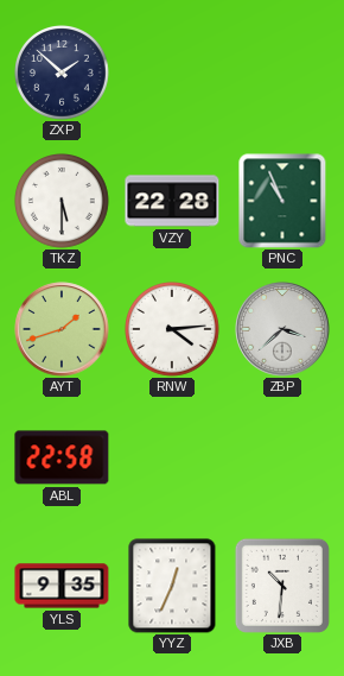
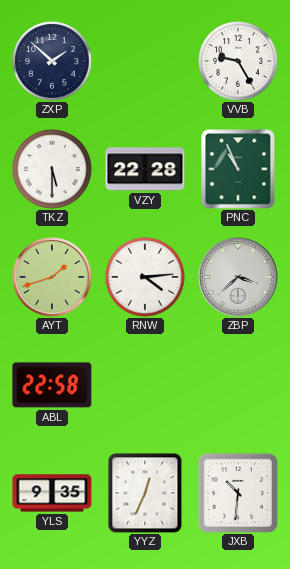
VVB: none -> 9:25
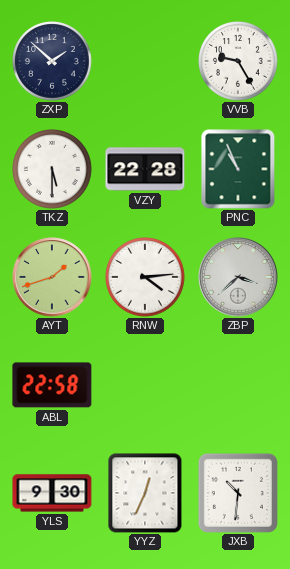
YLS: 9:35 -> 9:30
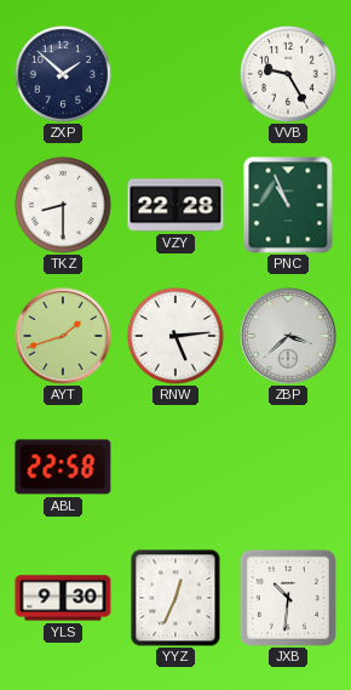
TKZ: 5:30 -> 8:30
RNW: 4:14 -> 5:14
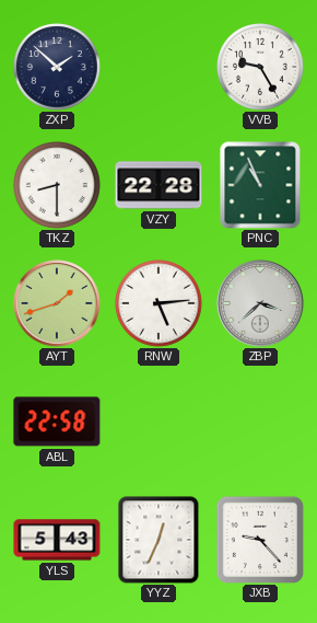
YLS: 9:30 -> 5:43
JXB: 10:31 -> 9:23
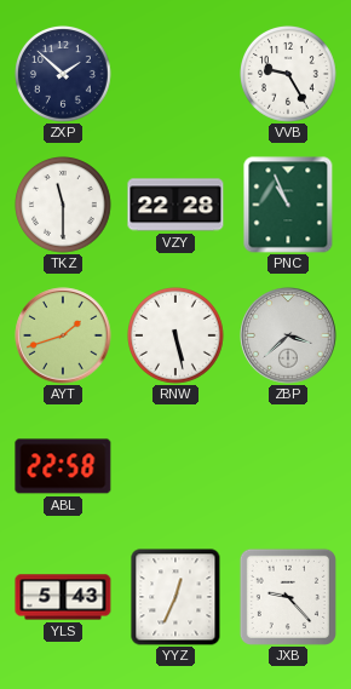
TKZ: 8:30 -> 11:30
RNW: 5:14 -> 5:28
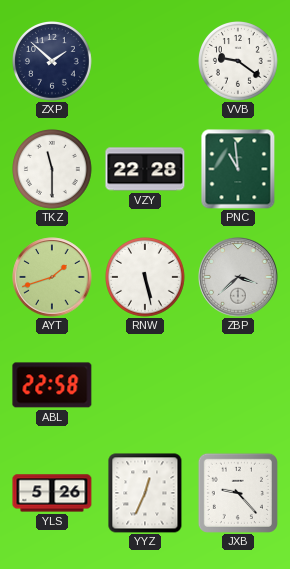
VVB: 9:25 -> 9:21
PNC: 10:56 -> 10:59
YLS: 5:43 -> 5:26
